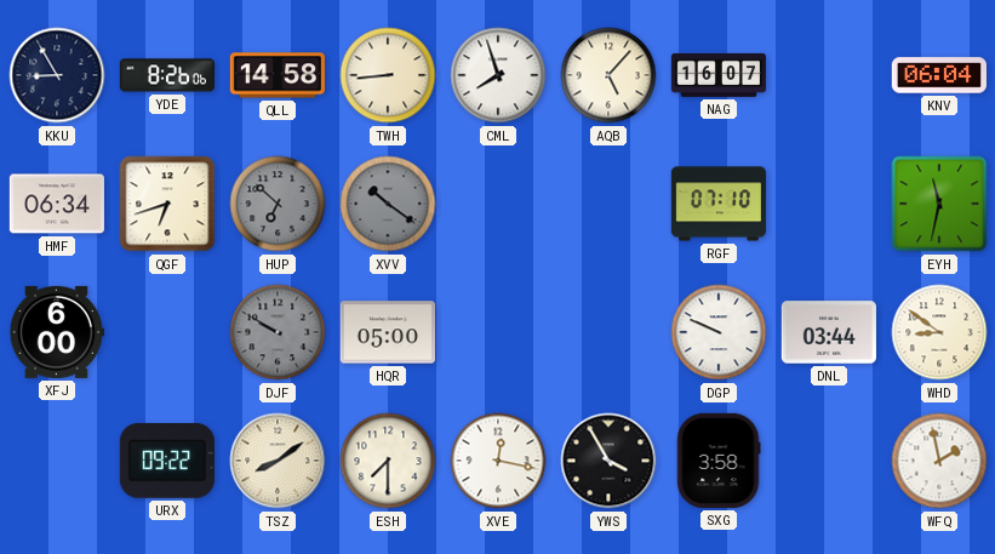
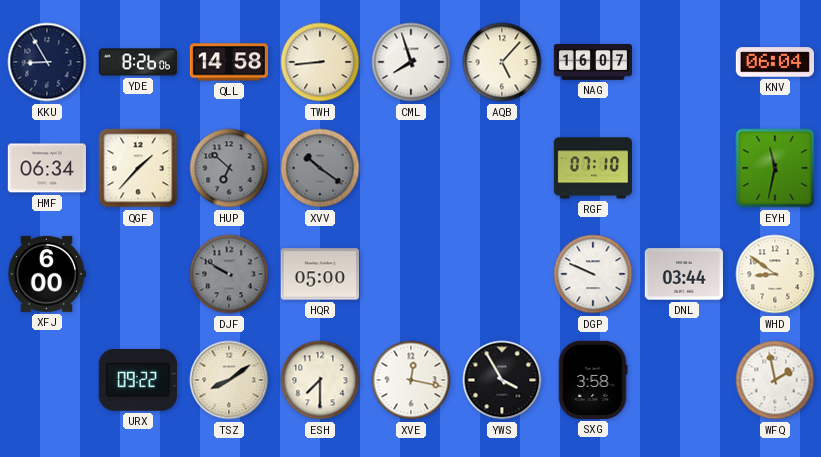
QGF: 6:42 -> 1:37
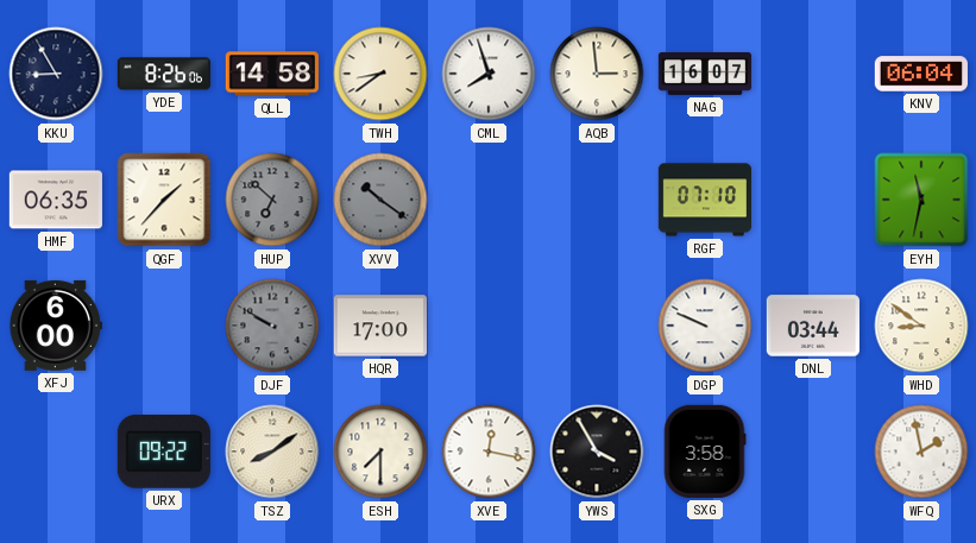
TWH: 8:44 -> 8:39
AQB: 5:07 -> 2:59
HMF: 06:34 -> 06:35
HQR: 05:00 -> 17:00
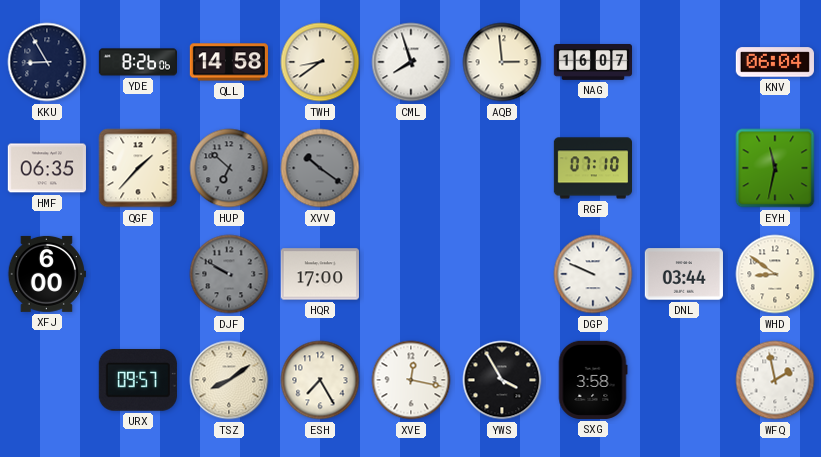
URX: 09:22 -> 09:57
ESH: 7:30 -> 7:25
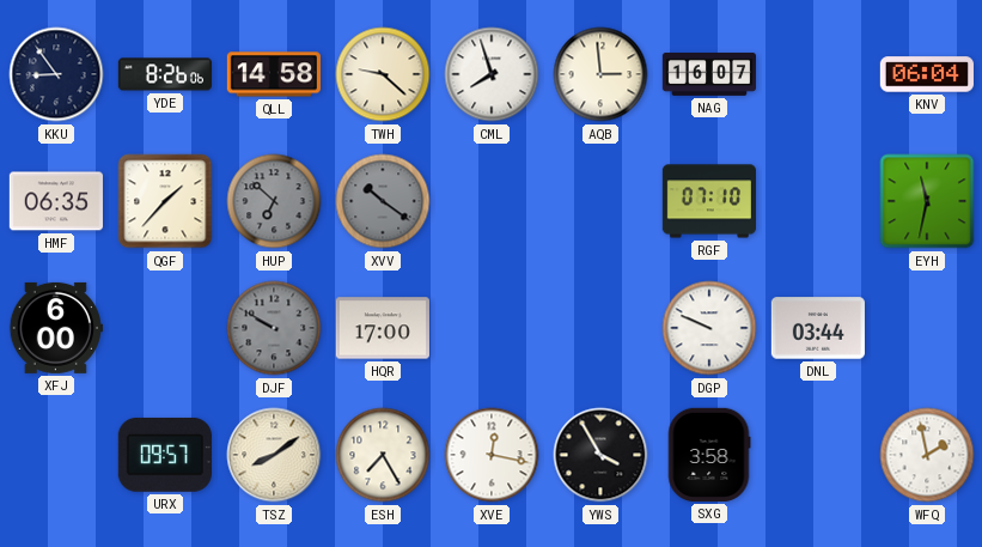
KKU: 8:55 -> 8:54
TWH: 8:39 -> 9:22
WHD: 8:51 -> none
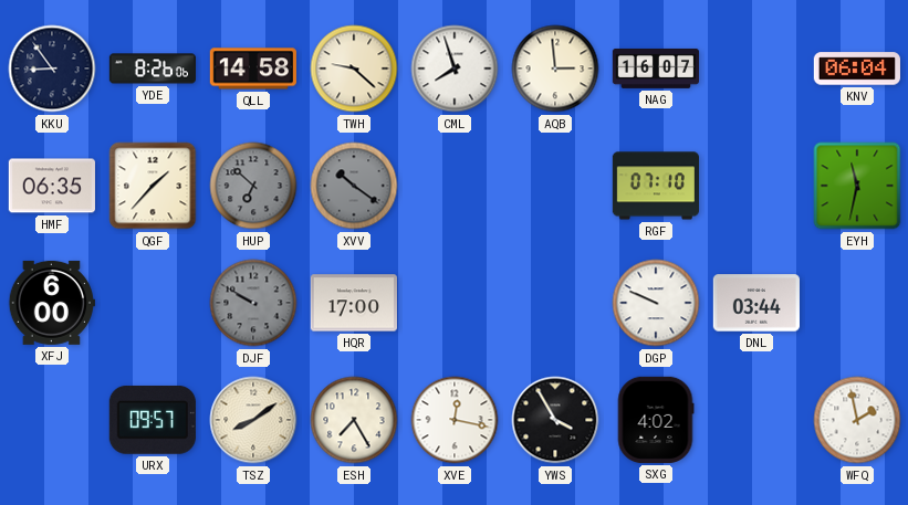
SXG: 3:58 -> 4:02
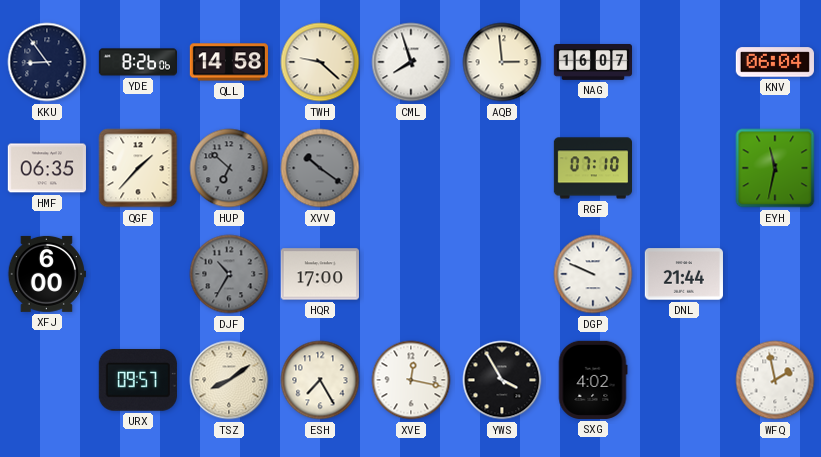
DJF: 9:50 -> 10:35
DNL: 03:44 -> 21:44
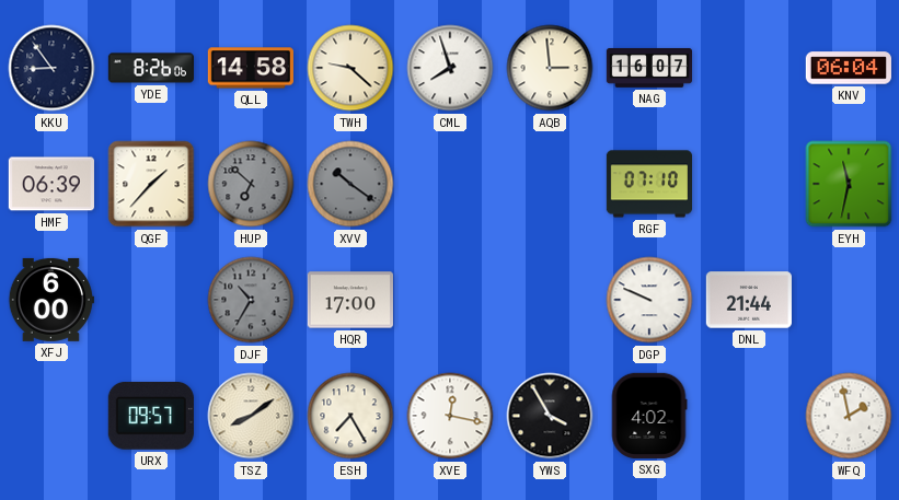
HMF: 06:35 -> 06:39
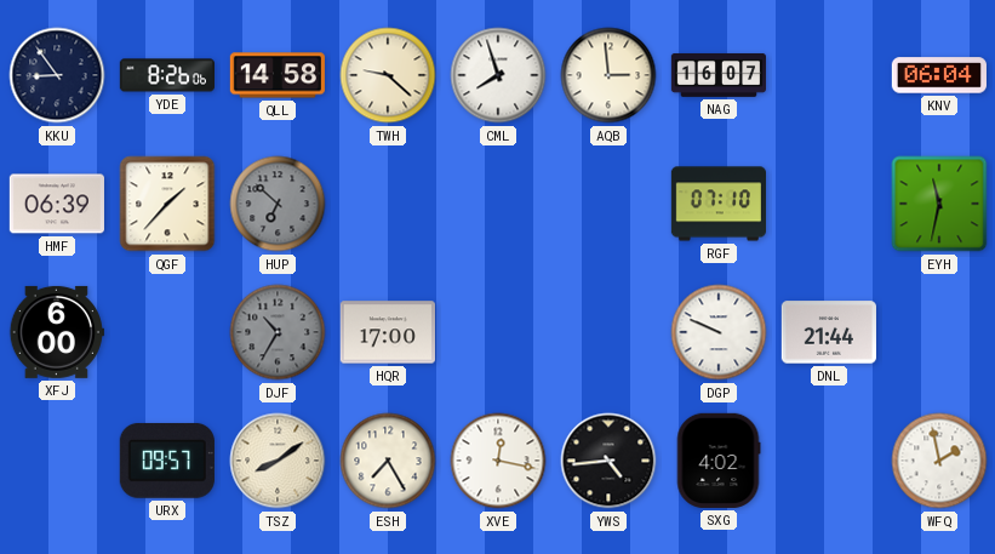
XVV: 10:21 -> none
YWS: 3:55 -> 4:44
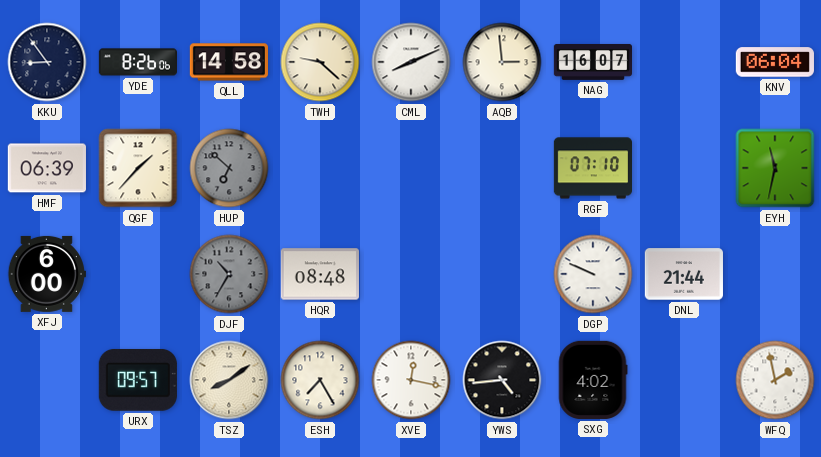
CML: 7:57 -> 8:11
HQR: 17:00 -> 08:48
